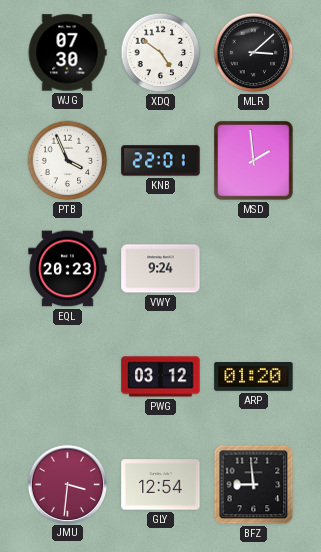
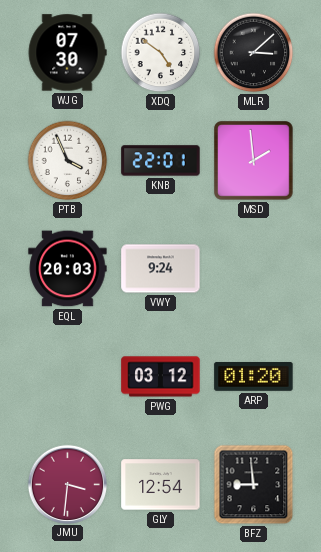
EQL: 20:23 -> 20:03
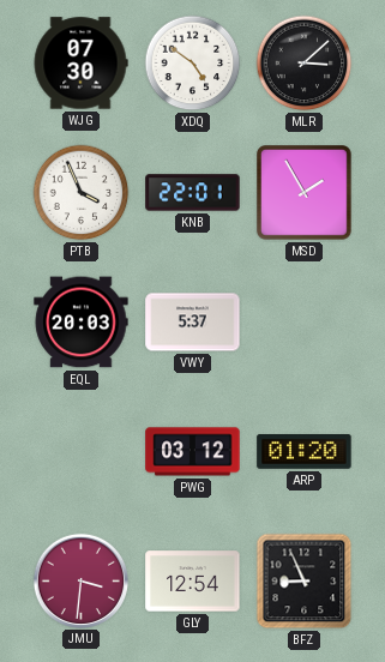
MSD: 1:59 -> 1:55
VWY: 9:24 -> 5:37
BFZ: 8:59 -> 8:56
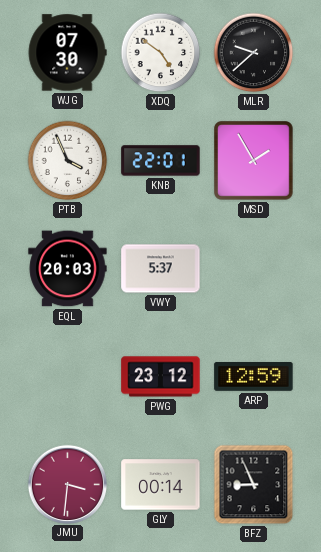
MLR: 3:08 -> 9:38
PWG: 03:12 -> 23:12
ARP: 01:20 -> 12:59
GLY: 12:54 -> 00:14
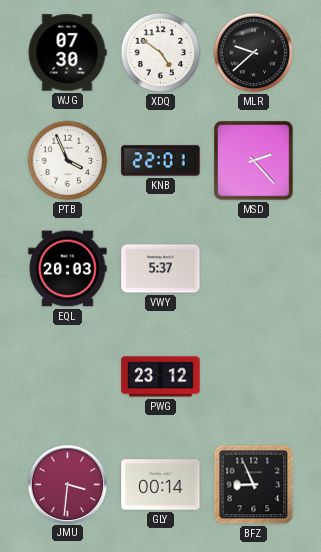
MSD: 1:55 -> 2:23
ARP: 12:59 -> none
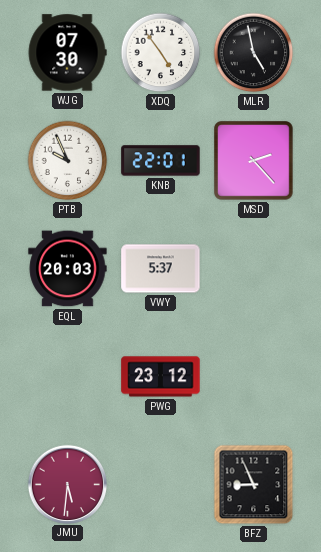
XDQ: 4:51 -> 4:54
MLR: 9:38 -> 4:58
PTB: 3:56 -> 9:56
JMU: 3:31 -> 5:31
GLY: 00:14 -> none
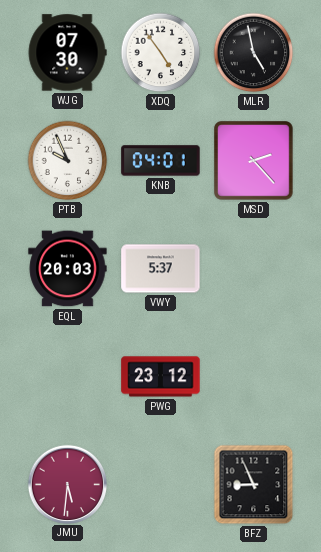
KNB: 22:01 -> 04:01
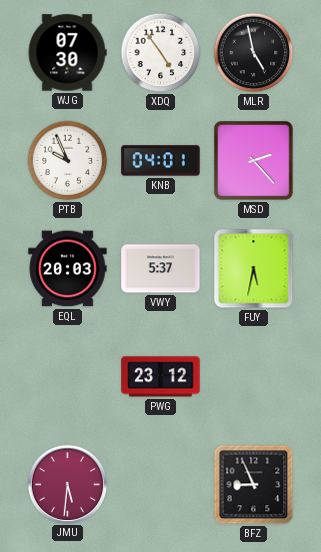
FUY: none -> 5:32
